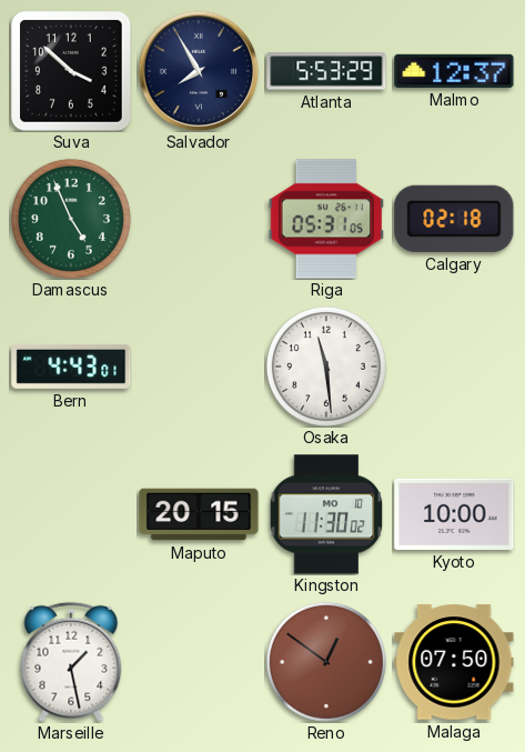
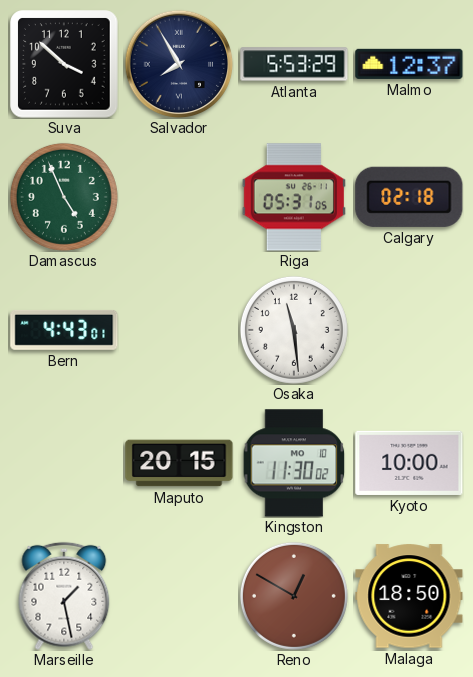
Reno: 12:51 -> 12:50
Malaga: 07:50 -> 18:50
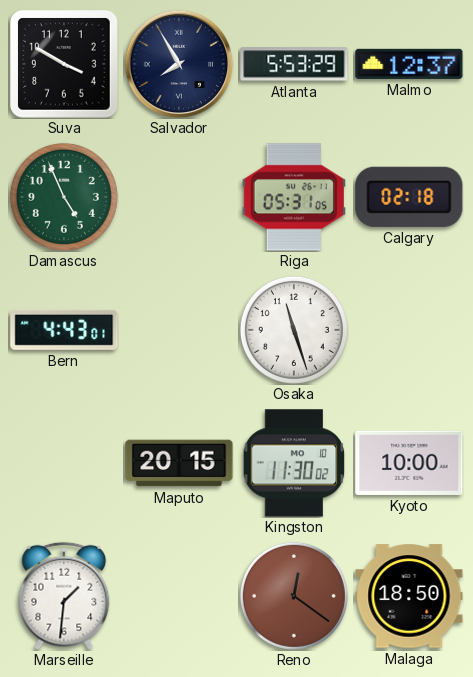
Suva: 3:52 -> 3:50
Osaka: 11:29 -> 11:27
Marseille: 1:28 -> 1:31
Reno: 12:50 -> 12:21
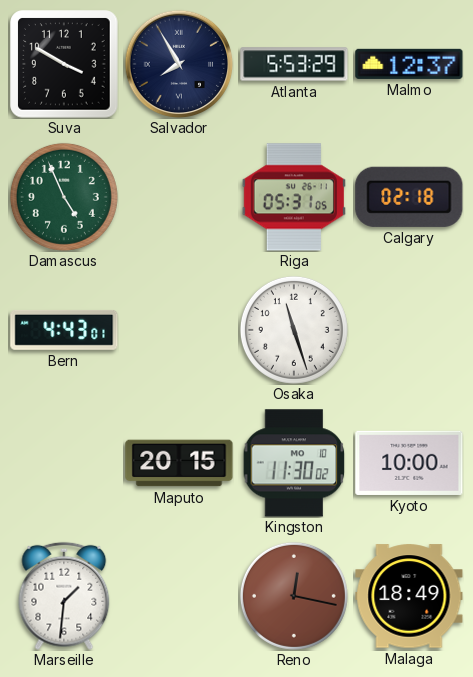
Reno: 12:21 -> 12:17
Malaga: 18:50 -> 18:49
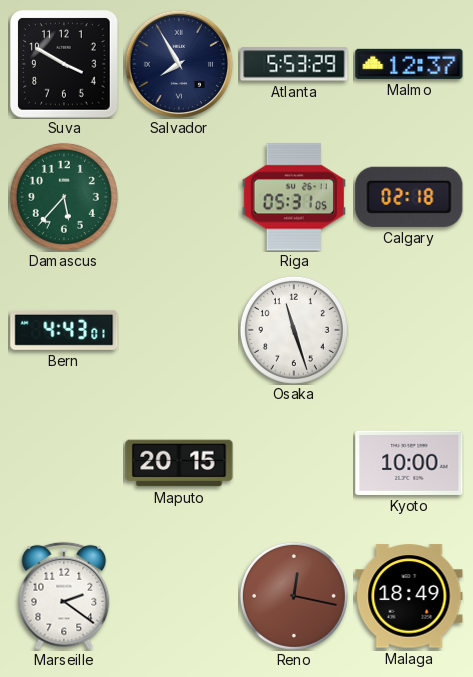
Damascus: 4:56 -> 5:37
Kingston: 11:30 -> none
Marseille: 1:31 -> 2:21
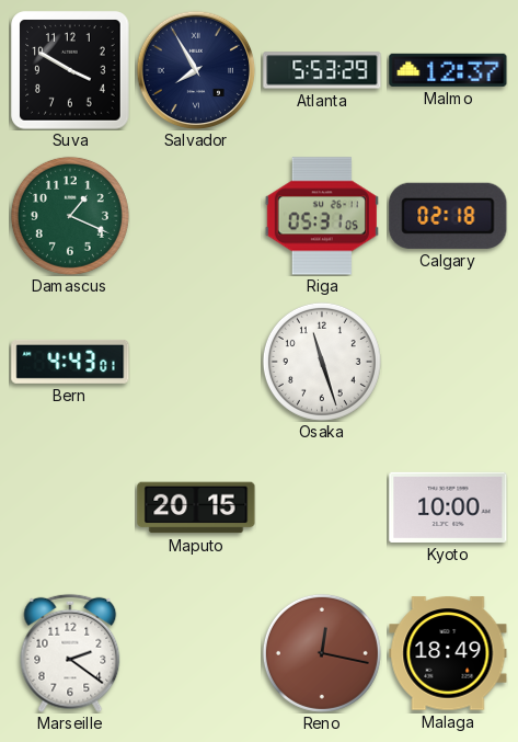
Damascus: 5:37 -> 1:19
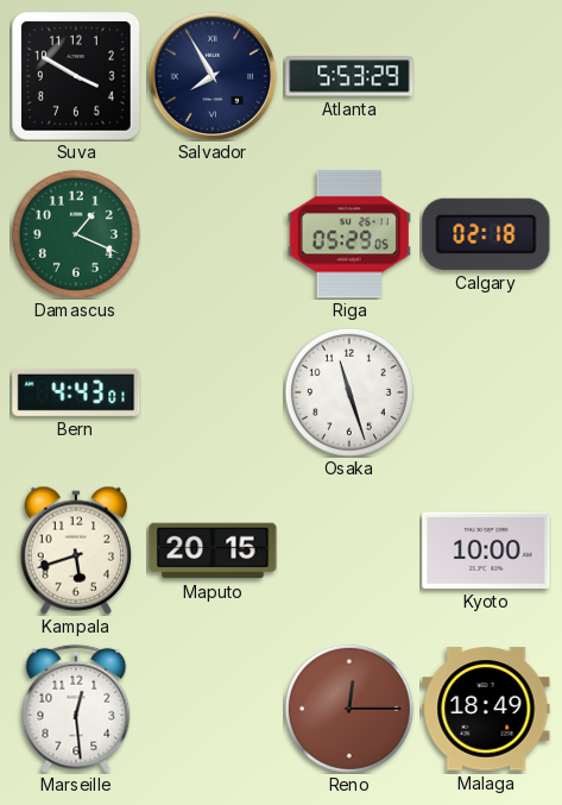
Malmo: 12:37 -> none
Riga: 05:31 -> 05:29
Kampala: none -> 5:42
Marseille: 2:21 -> 12:29
Reno: 12:17 -> 12:15
